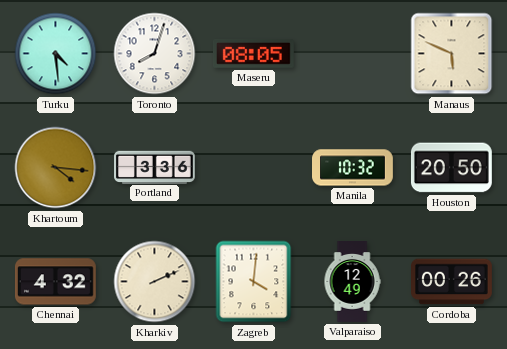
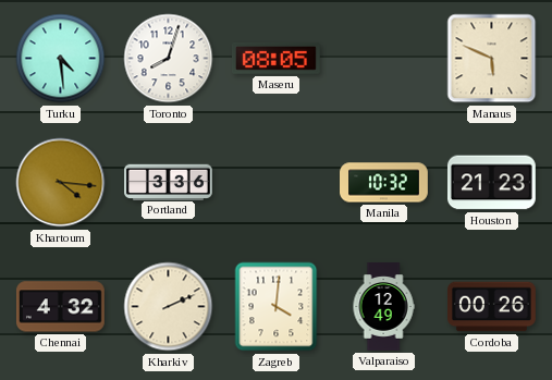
Houston: 20:50 -> 21:23
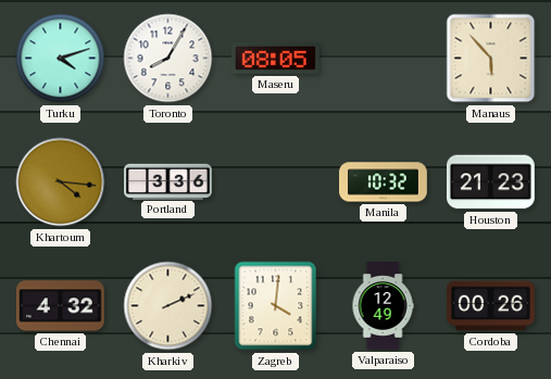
Turku: 4:29 -> 4:12
Toronto: 8:03 -> 8:05
Manaus: 5:49 -> 5:53
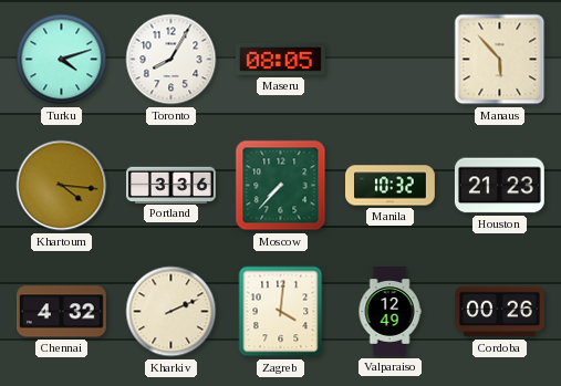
Moscow: none -> 7:37
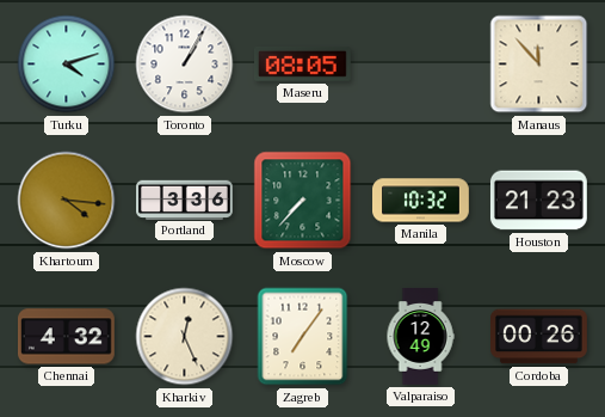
Toronto: 8:05 -> 1:05
Manaus: 5:53 -> 11:53
Kharkiv: 2:11 -> 12:26
Zagreb: 4:01 -> 7:06
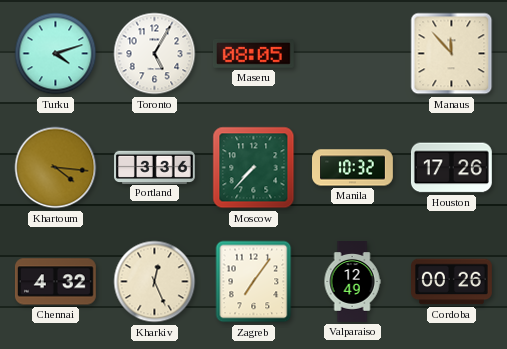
Toronto: 1:05 -> 5:05
Houston: 21:23 -> 17:26
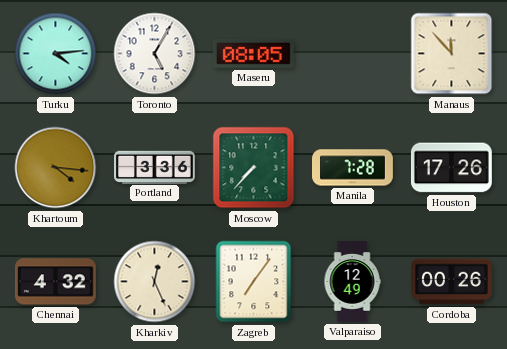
Turku: 4:12 -> 4:14
Manila: 10:32 -> 7:28
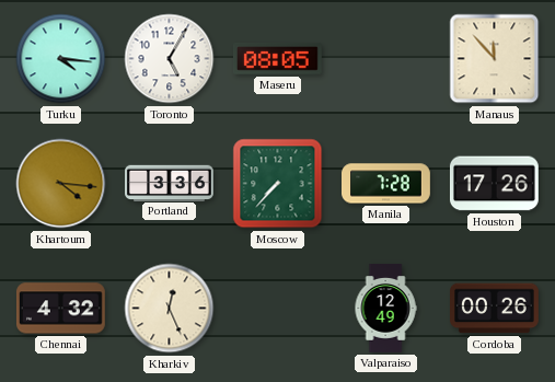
Turku: 4:14 -> 4:16
Zagreb: 7:06 -> none
